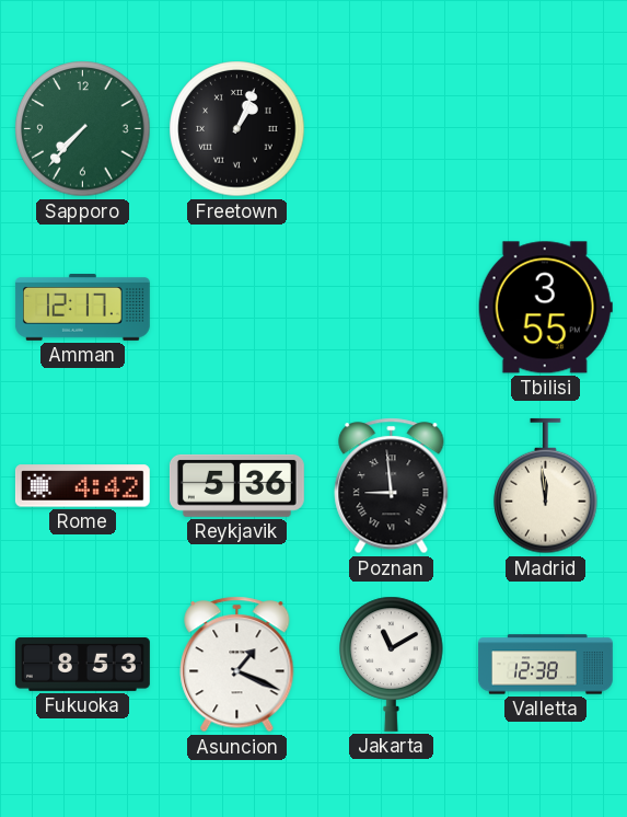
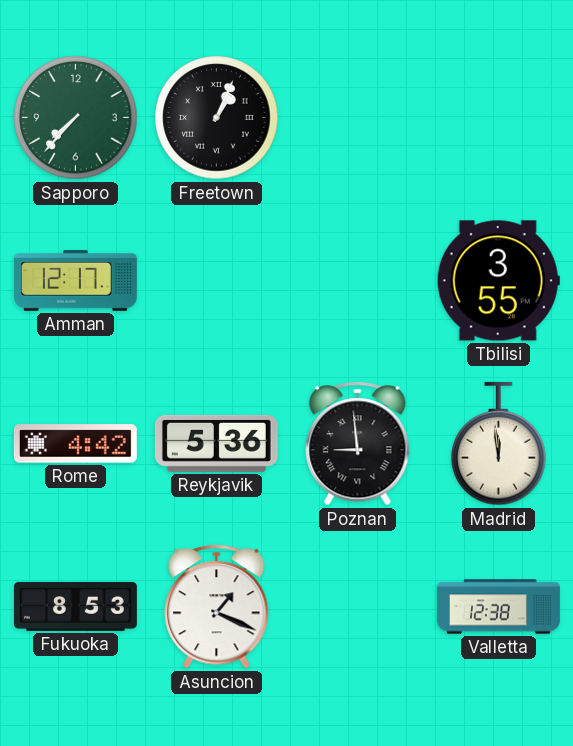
Jakarta: 11:10 -> none
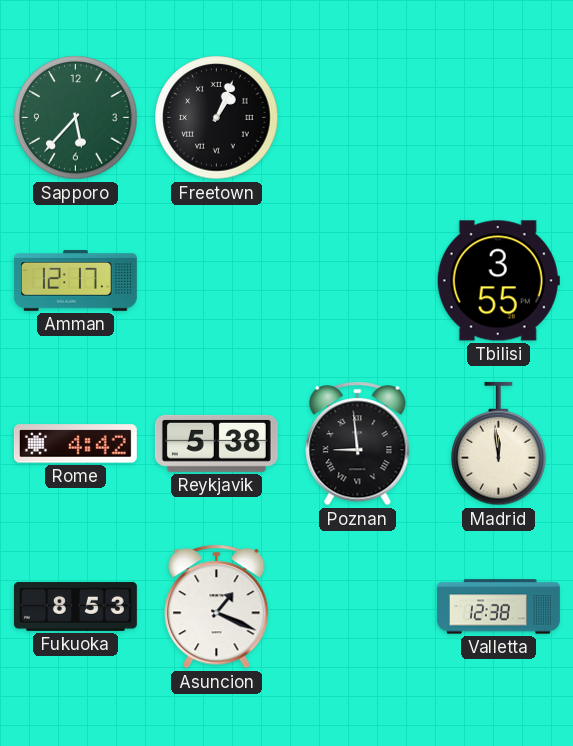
Sapporo: 7:37 -> 5:37
Reykjavik: 5:36 -> 5:38
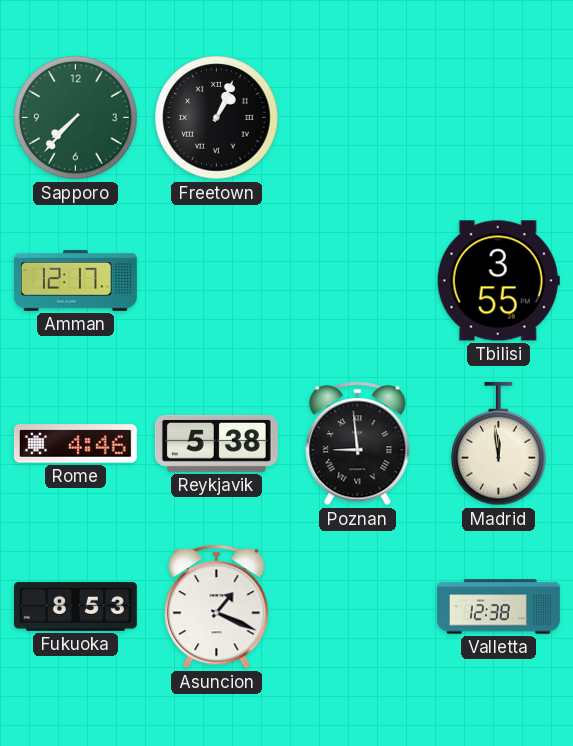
Sapporo: 5:37 -> 7:37
Rome: 4:42 -> 4:46
